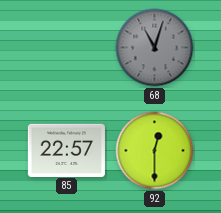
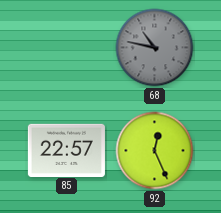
68: 11:03 -> 10:47
92: 12:30 -> 12:26
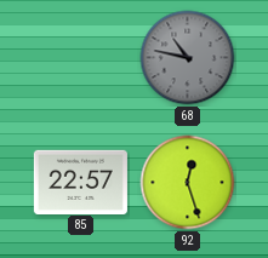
92: 12:26 -> 12:27
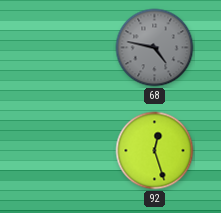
68: 10:47 -> 4:47
85: 22:57 -> none
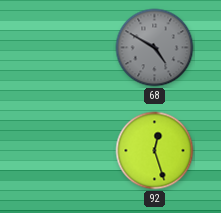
68: 4:47 -> 4:50
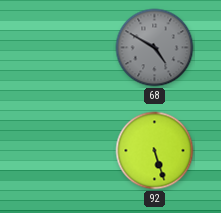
92: 12:27 -> 5:27
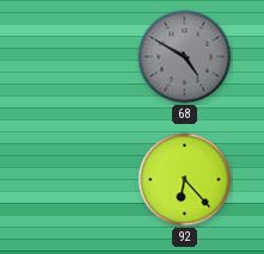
92: 5:27 -> 6:23
